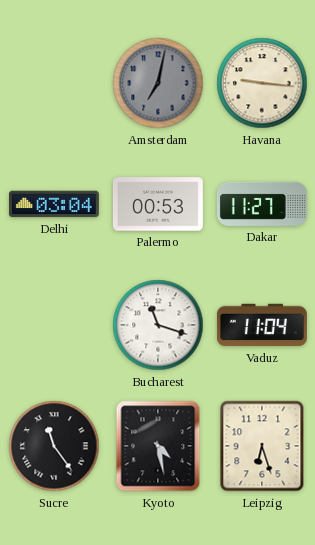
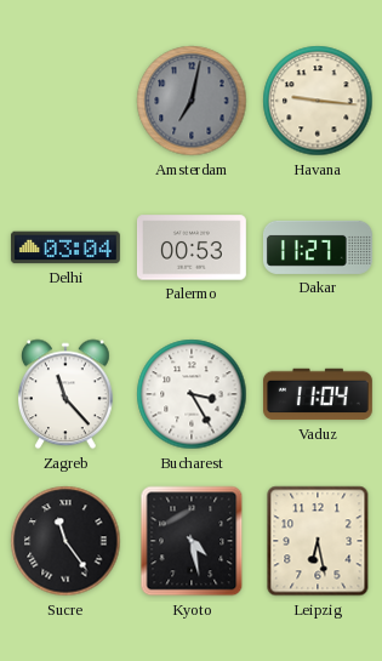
Zagreb: none -> 11:23
Bucharest: 11:18 -> 3:25
Leipzig: 6:27 -> 6:28
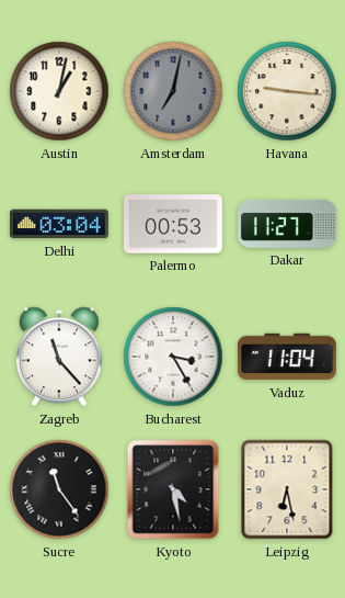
Austin: none -> 1:02
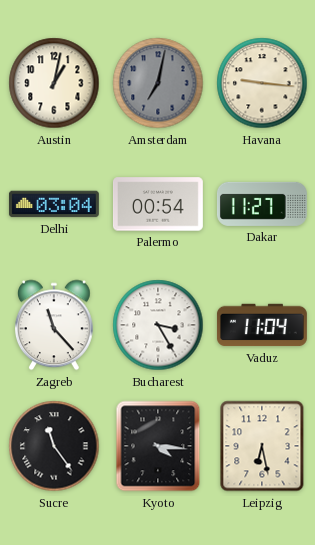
Palermo: 00:53 -> 00:54
Kyoto: 4:28 -> 4:16
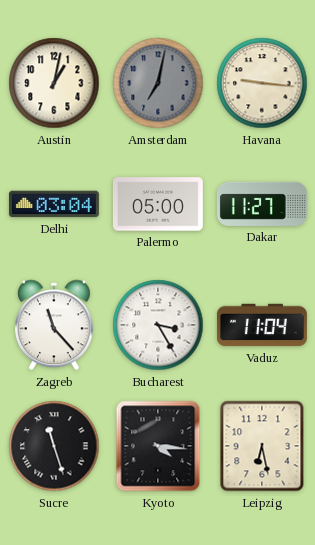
Palermo: 00:54 -> 05:00
Sucre: 11:24 -> 11:27
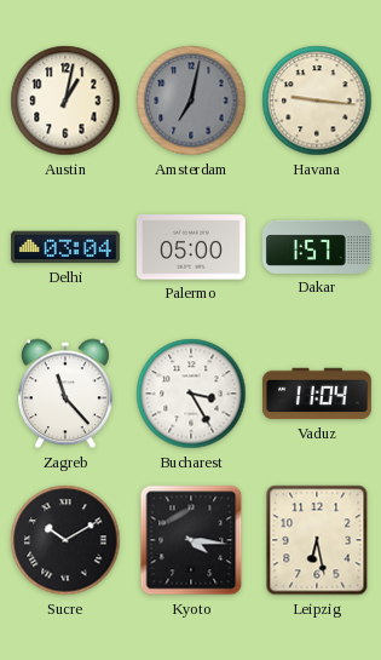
Dakar: 11:27 -> 1:57
Sucre: 11:27 -> 10:10
